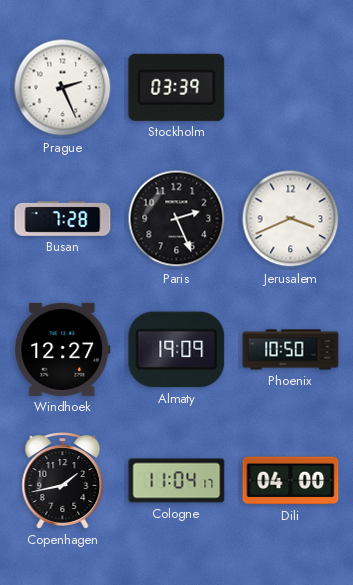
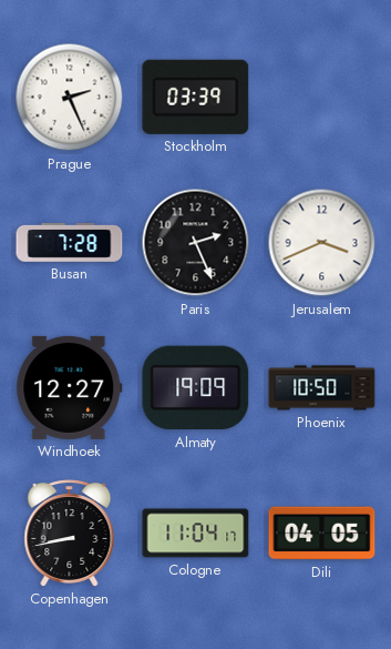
Copenhagen: 1:43 -> 8:43
Dili: 04:00 -> 04:05
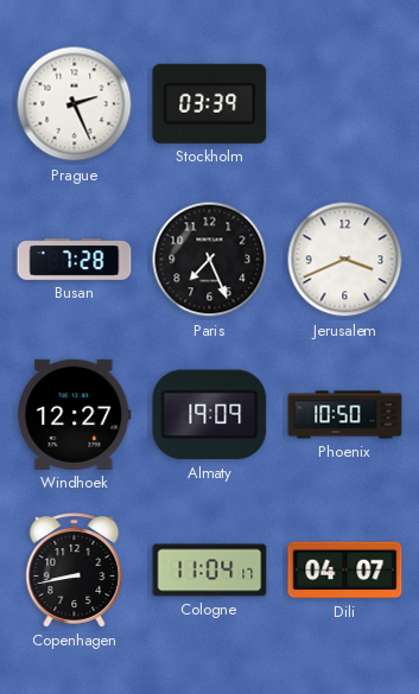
Paris: 2:26 -> 7:26
Dili: 04:05 -> 04:07
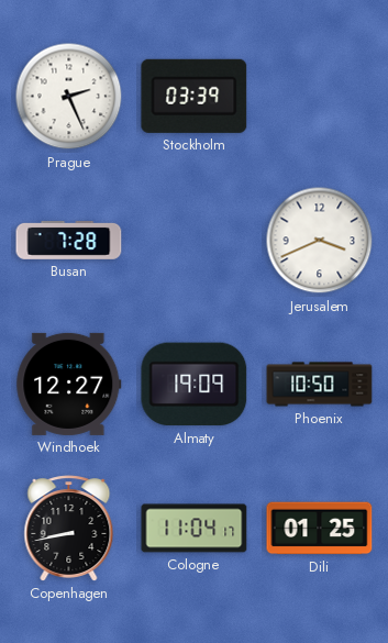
Paris: 7:26 -> none
Dili: 04:07 -> 01:25
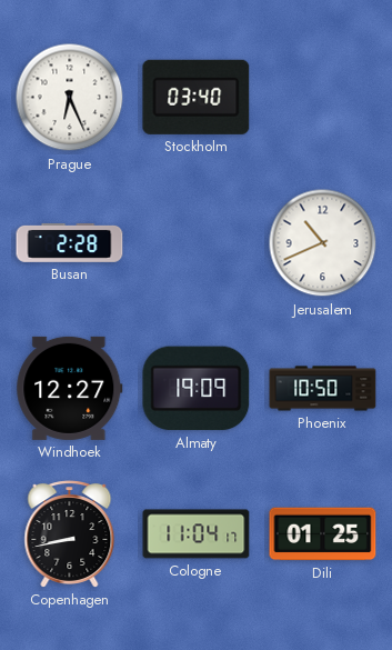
Prague: 2:26 -> 6:26
Stockholm: 03:39 -> 03:40
Busan: 7:28 -> 2:28
Jerusalem: 3:41 -> 10:41
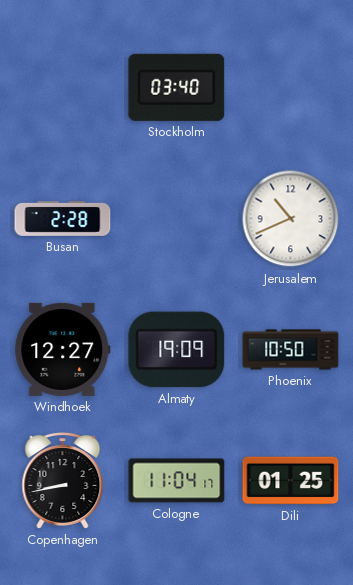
Prague: 6:26 -> none
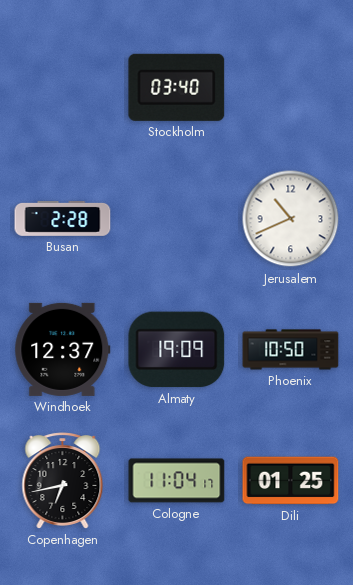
Windhoek: 12:27 -> 12:37
Copenhagen: 8:43 -> 6:43
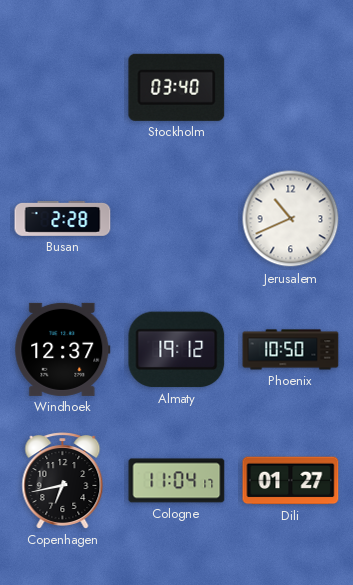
Almaty: 19:09 -> 19:12
Dili: 01:25 -> 01:27
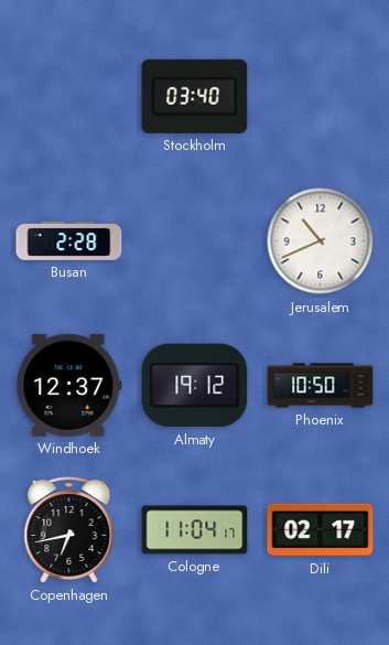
Dili: 01:27 -> 02:17
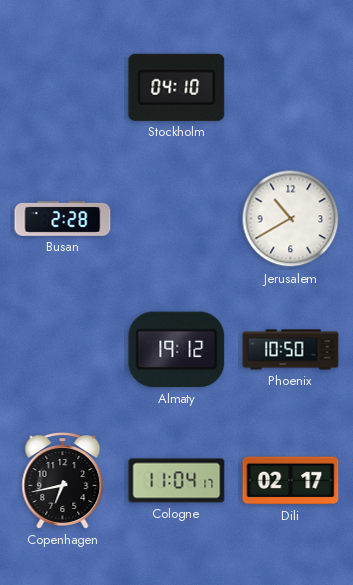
Stockholm: 03:40 -> 04:10
Jerusalem: 10:41 -> 10:40
Windhoek: 12:37 -> none
